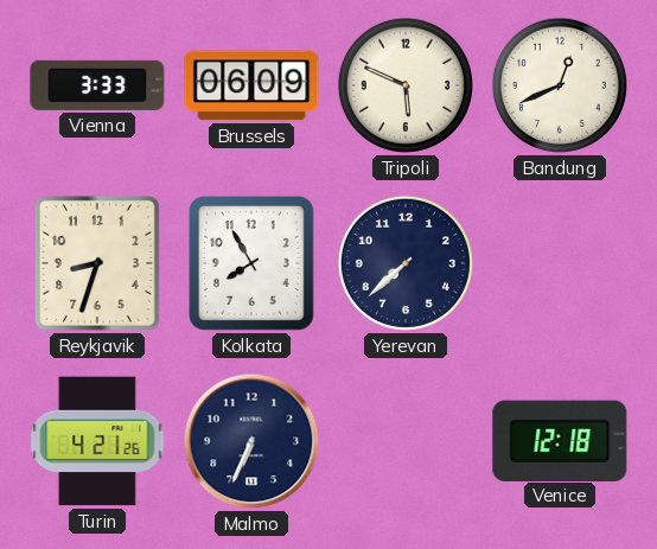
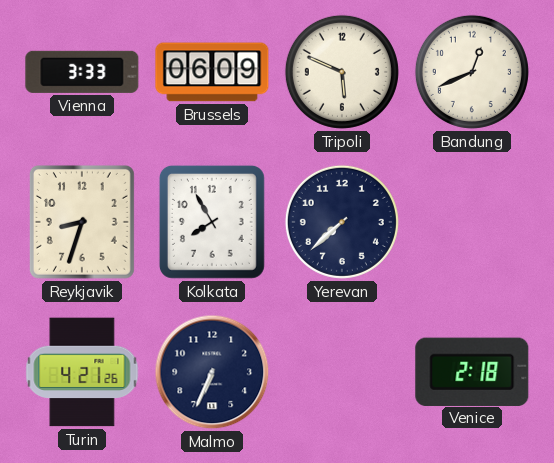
Venice: 12:18 -> 2:18
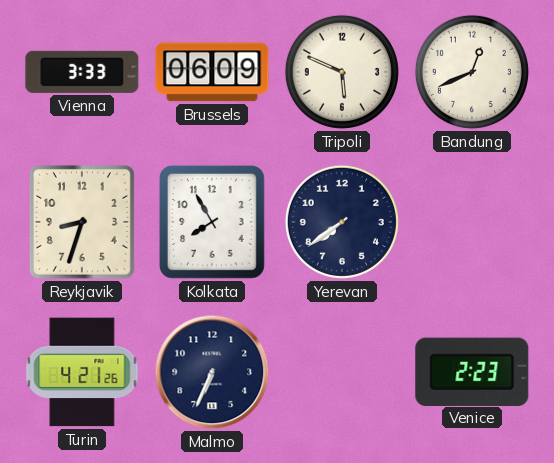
Yerevan: 7:38 -> 7:39
Venice: 2:18 -> 2:23
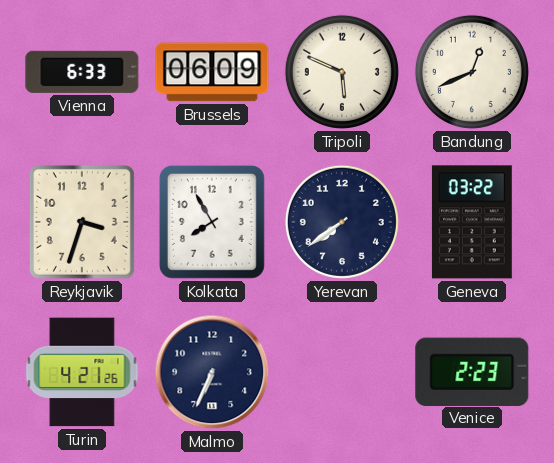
Vienna: 3:33 -> 6:33
Reykjavik: 8:33 -> 3:33
Geneva: none -> 03:22
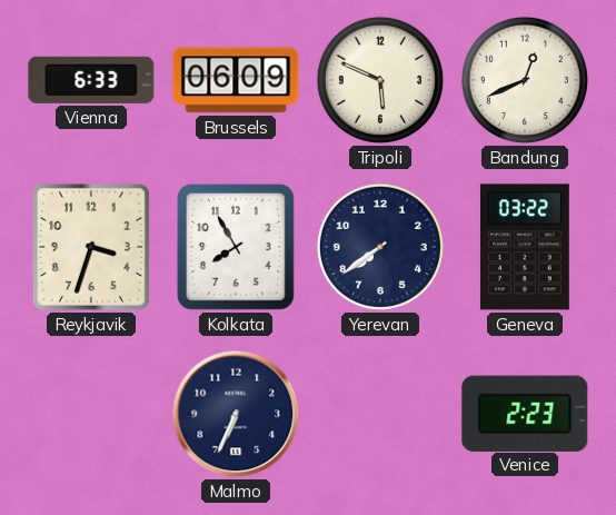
Turin: 4:21 -> none
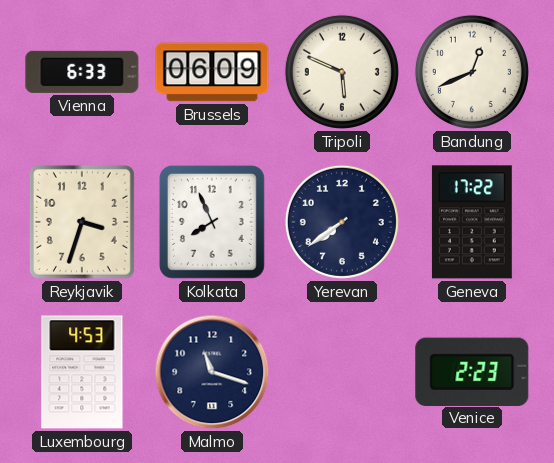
Kolkata: 7:55 -> 7:56
Geneva: 03:22 -> 17:22
Luxembourg: none -> 4:53
Malmo: 6:34 -> 11:18
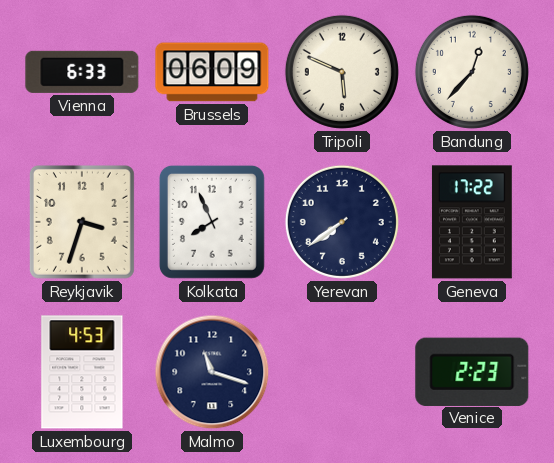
Bandung: 12:41 -> 12:37
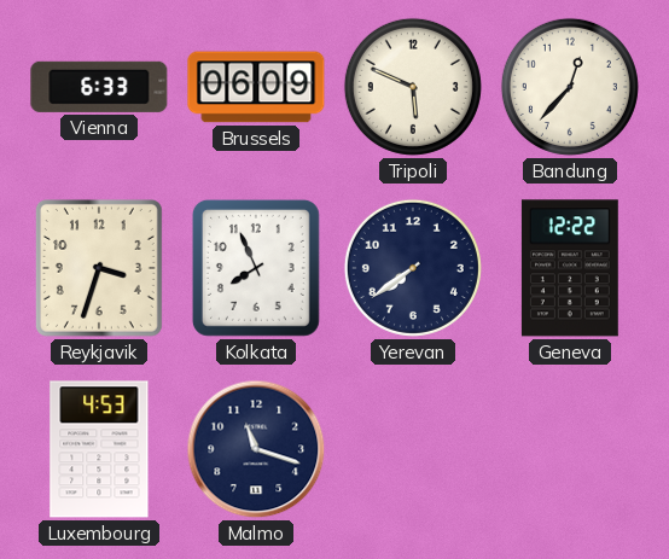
Geneva: 17:22 -> 12:22
Venice: 2:23 -> none
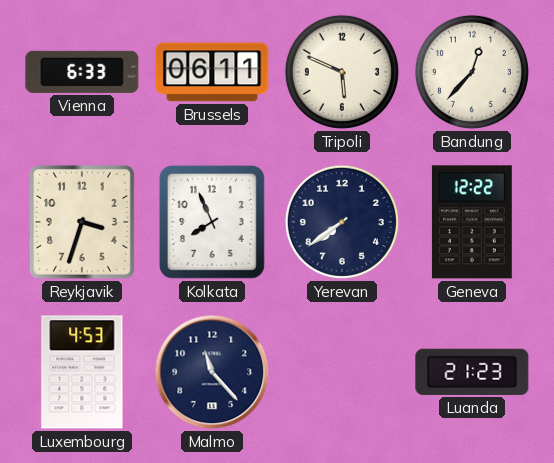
Brussels: 06:09 -> 06:11
Malmo: 11:18 -> 11:23
Luanda: none -> 21:23
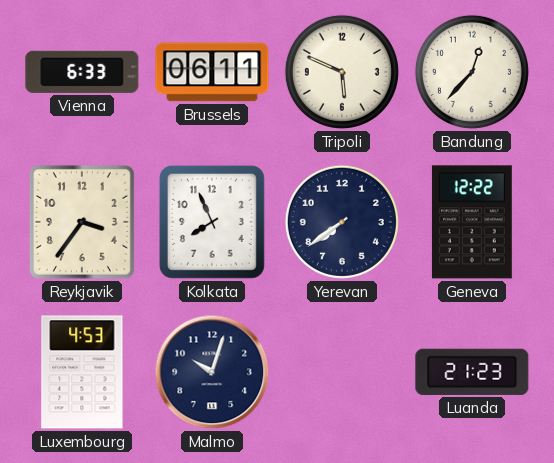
Reykjavik: 3:33 -> 3:36
Malmo: 11:23 -> 10:03
